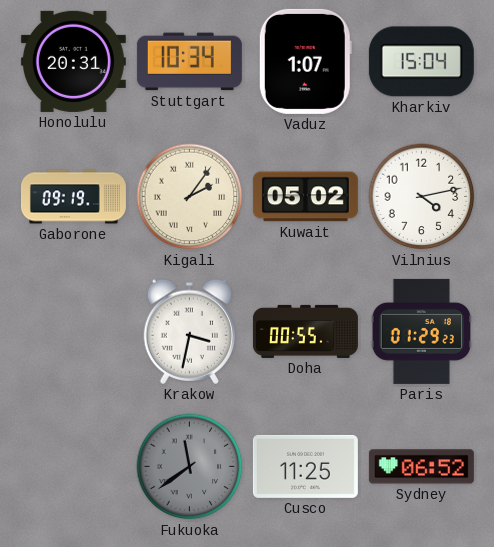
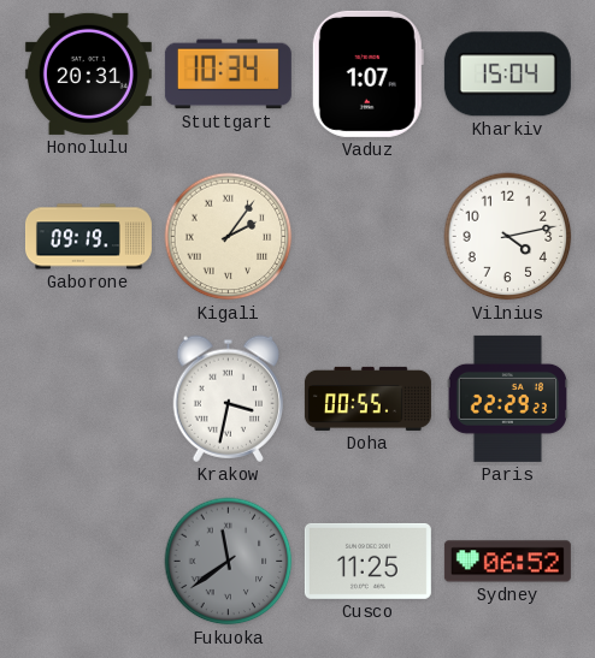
Kuwait: 05:02 -> none
Paris: 01:29 -> 22:29
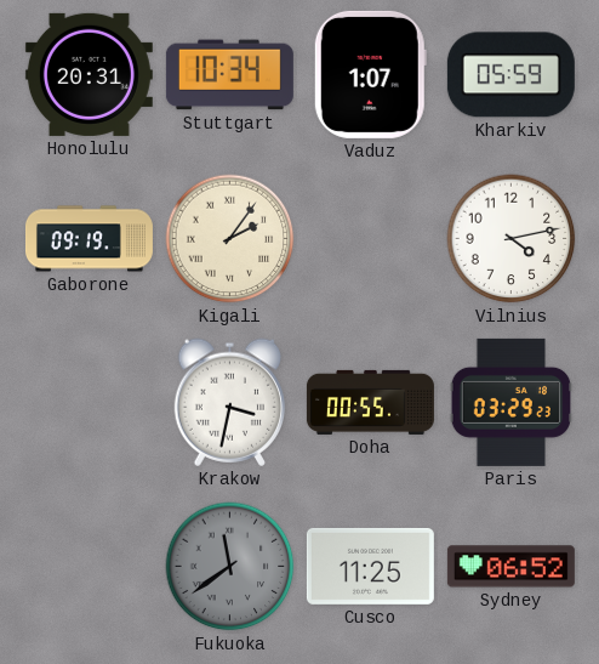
Kharkiv: 15:04 -> 05:59
Paris: 22:29 -> 03:29
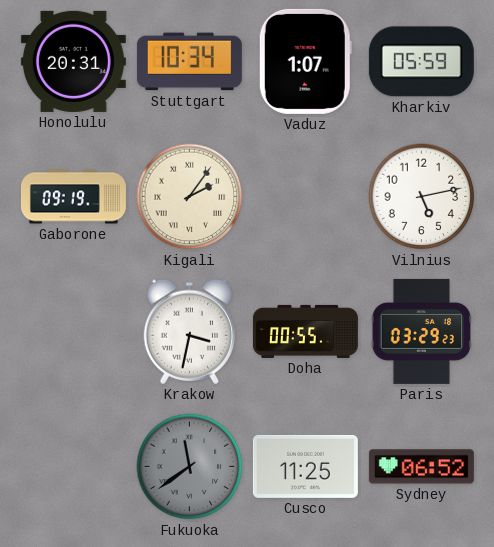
Vilnius: 4:13 -> 5:13
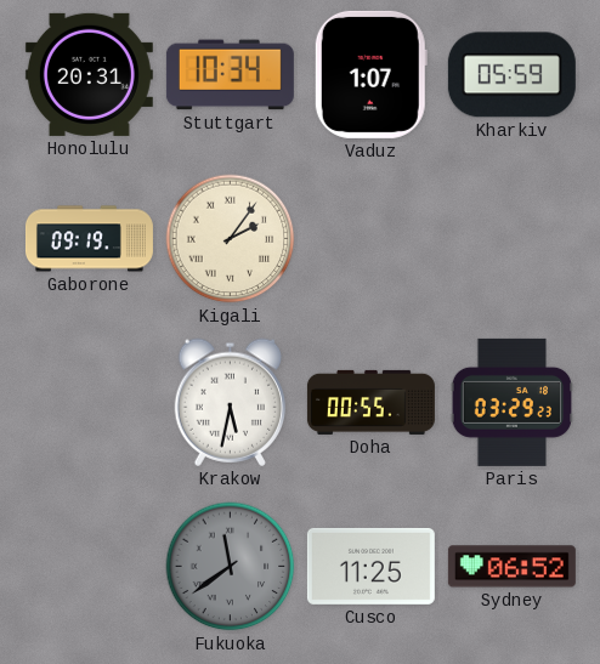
Vilnius: 5:13 -> none
Krakow: 3:32 -> 5:32
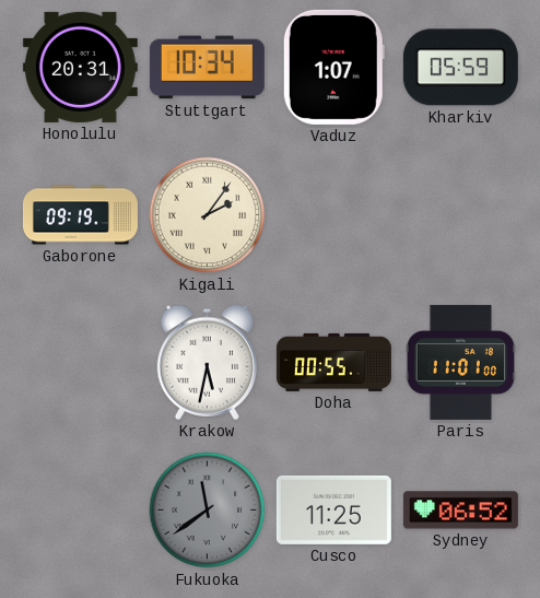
Paris: 03:29 -> 11:01
